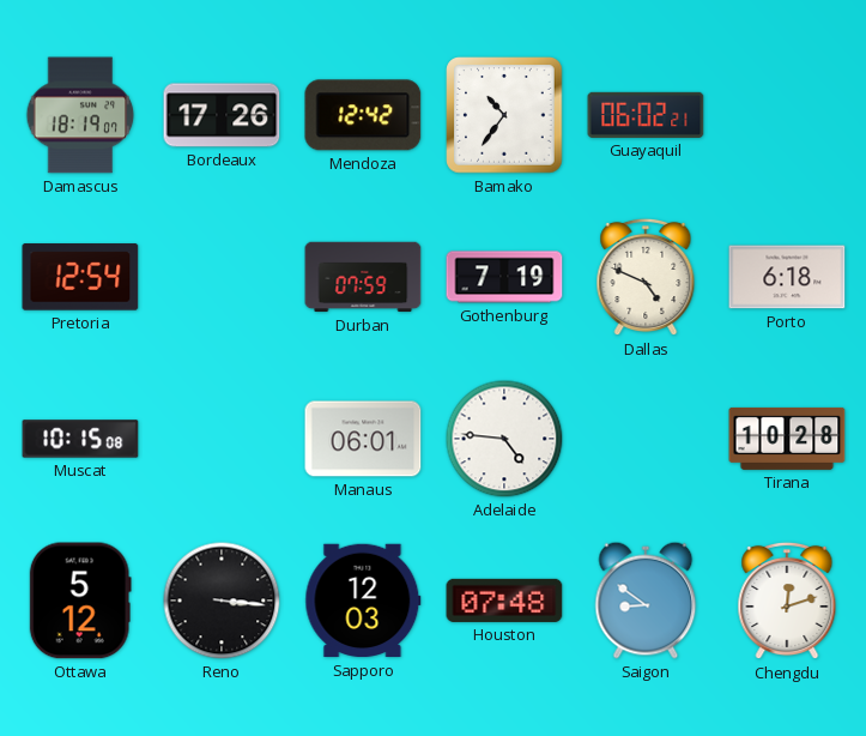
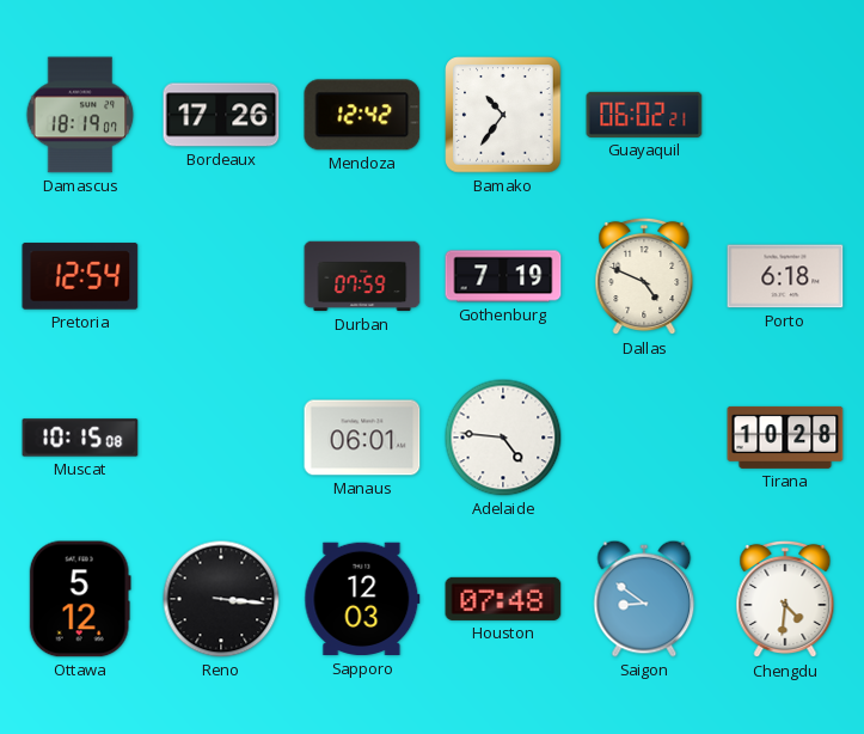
Chengdu: 12:12 -> 4:31
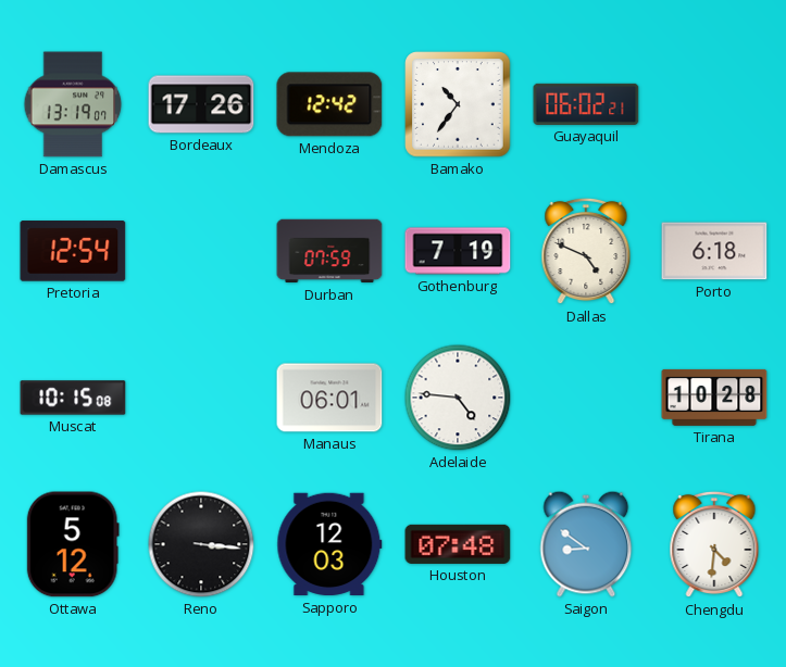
Damascus: 18:19 -> 13:19
